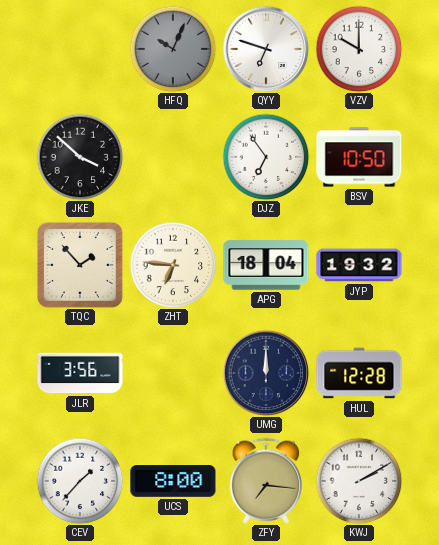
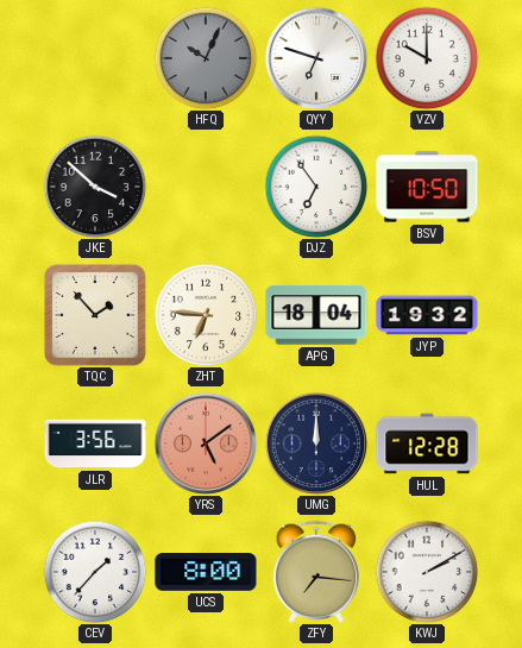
YRS: none -> 5:09
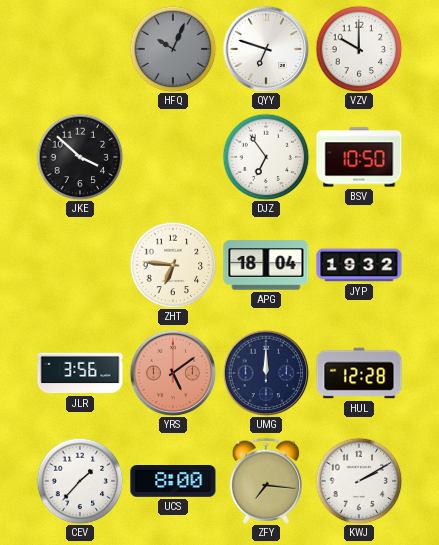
TQC: 1:53 -> none
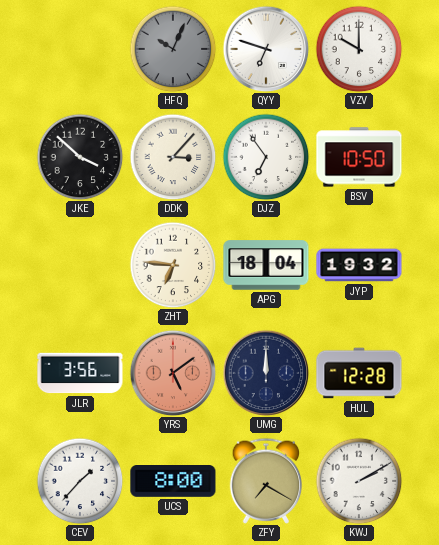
DDK: none -> 3:07
ZFY: 7:16 -> 7:20
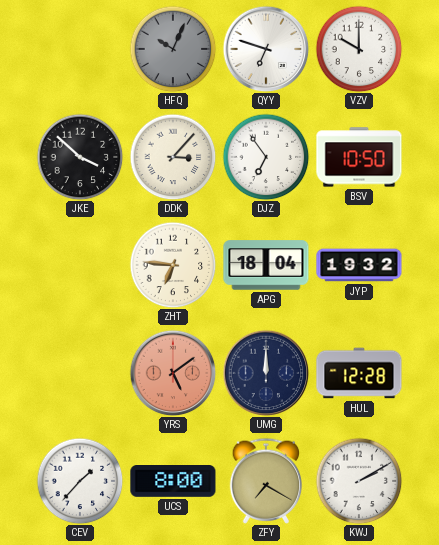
JLR: 3:56 -> none
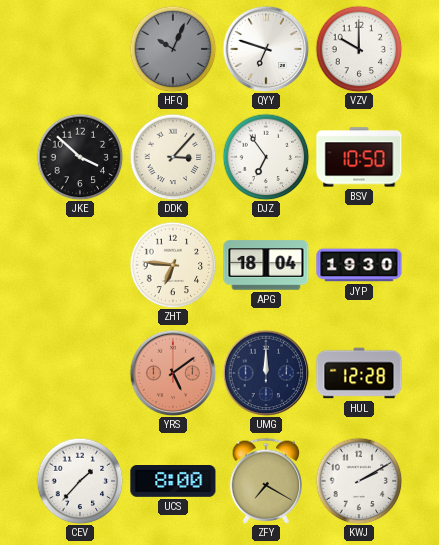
JYP: 19:32 -> 19:30
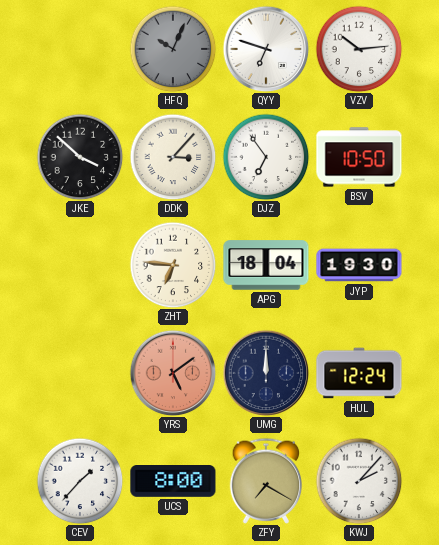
VZV: 10:00 -> 10:14
HUL: 12:28 -> 12:24
KWJ: 2:10 -> 2:07
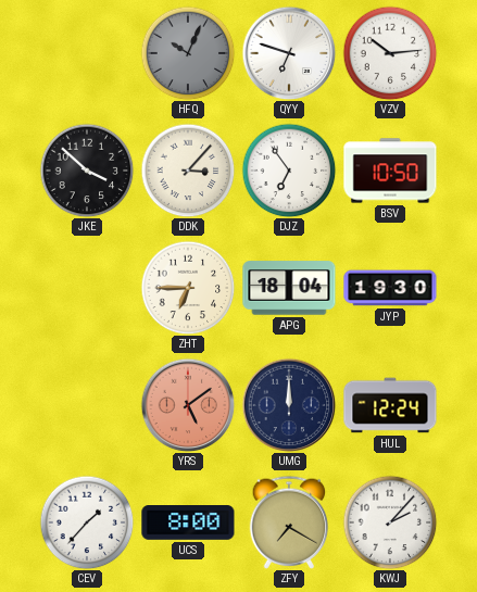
ZHT: 6:46 -> 6:45
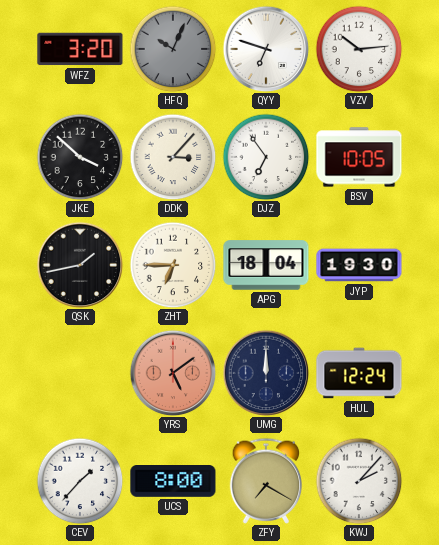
WFZ: none -> 3:20
BSV: 10:50 -> 10:05
QSK: none -> 1:43
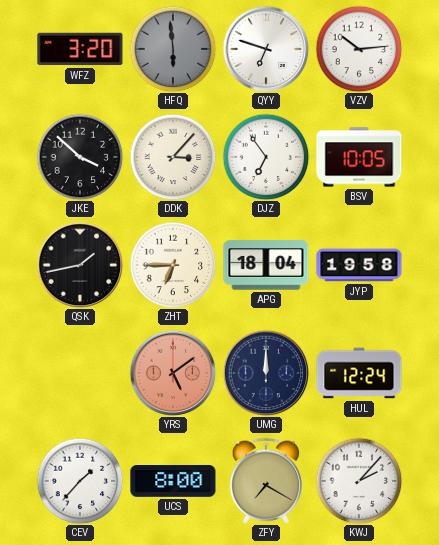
HFQ: 10:04 -> 5:59
JYP: 19:30 -> 19:58
